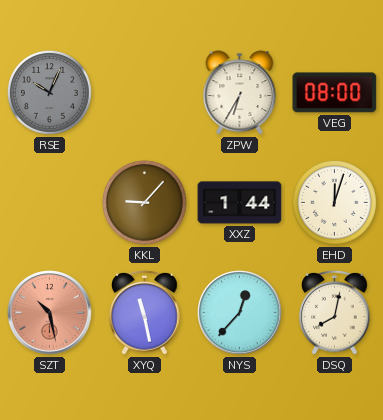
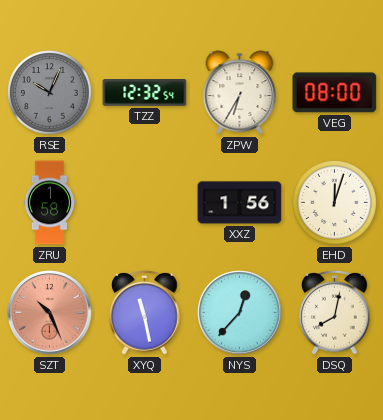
TZZ: none -> 12:32
ZRU: none -> 1:58
KKL: 9:07 -> none
XXZ: 1:44 -> 1:56
SZT: 10:28 -> 10:26
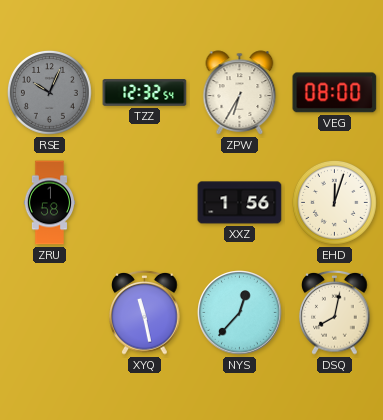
SZT: 10:26 -> none
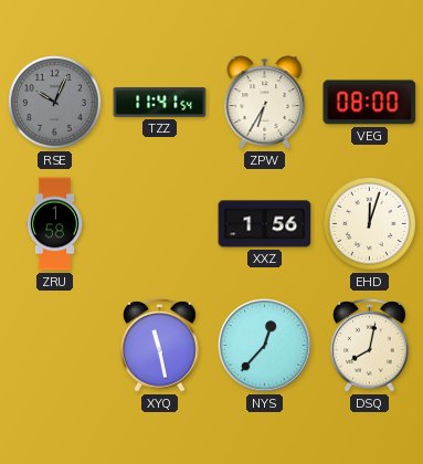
TZZ: 12:32 -> 11:41
